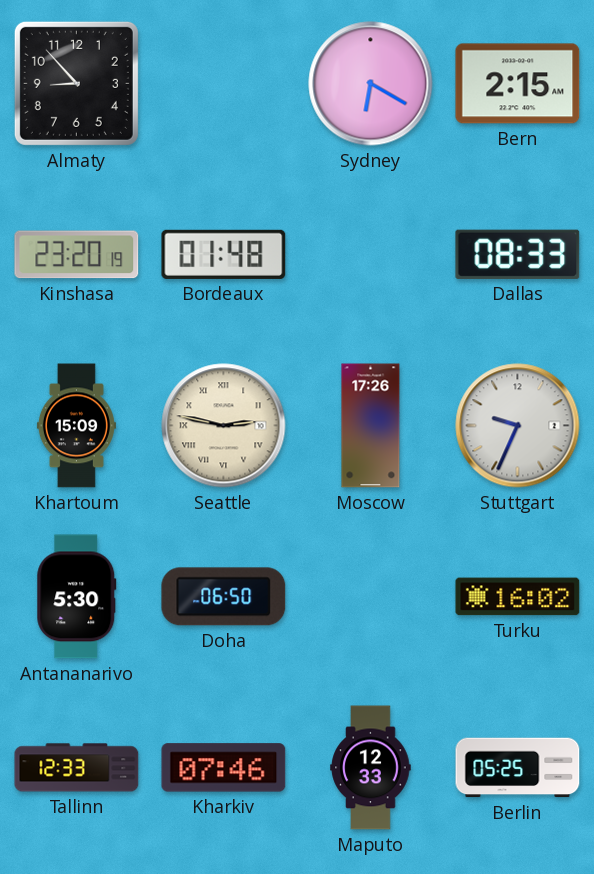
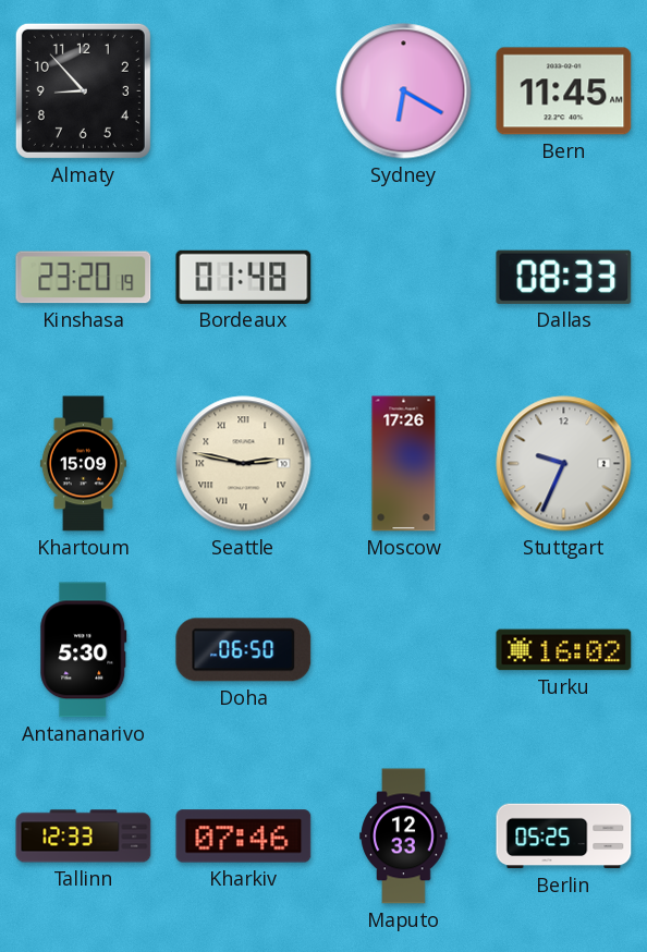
Bern: 2:15 -> 11:45
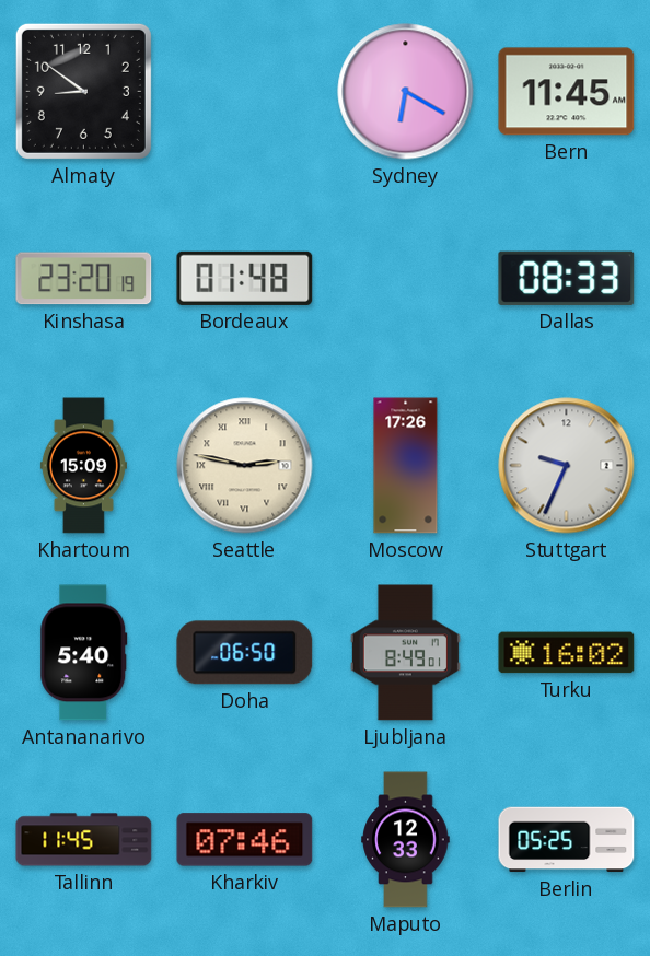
Almaty: 8:53 -> 8:51
Antananarivo: 5:30 -> 5:40
Ljubljana: none -> 8:49
Tallinn: 12:33 -> 11:45
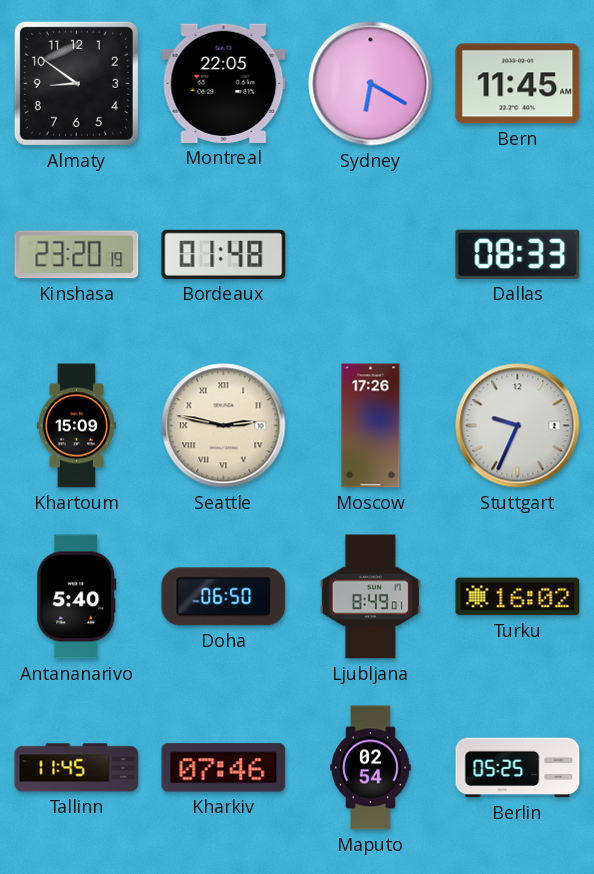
Montreal: none -> 22:05
Maputo: 12:33 -> 02:54
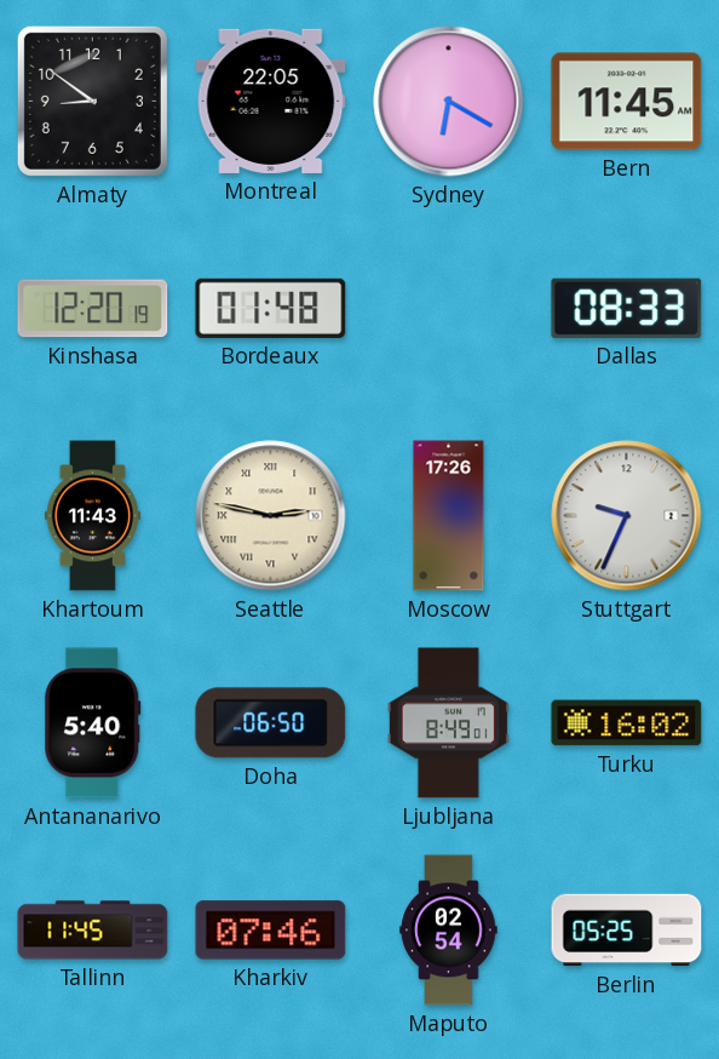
Kinshasa: 23:20 -> 12:20
Khartoum: 15:09 -> 11:43
